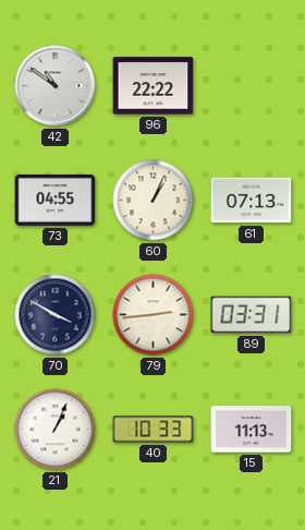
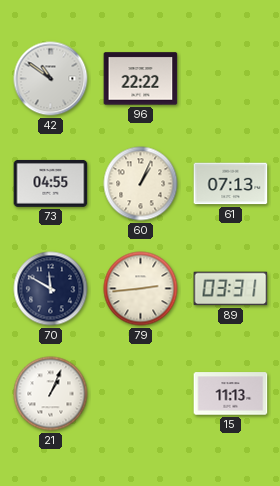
70: 3:50 -> 11:50
40: 10:33 -> none
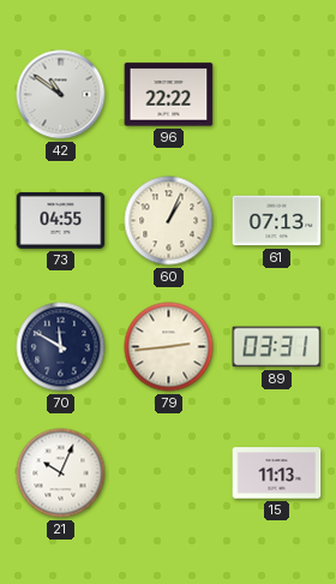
21: 1:04 -> 10:04
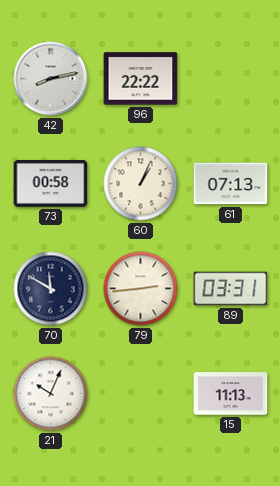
42: 10:51 -> 8:13
73: 04:55 -> 00:58
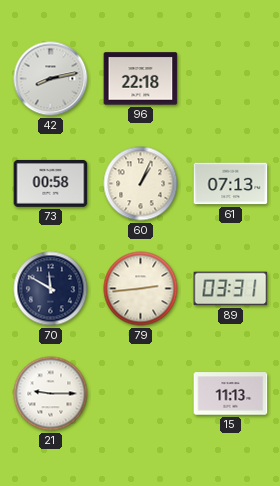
96: 22:22 -> 22:18
21: 10:04 -> 9:15
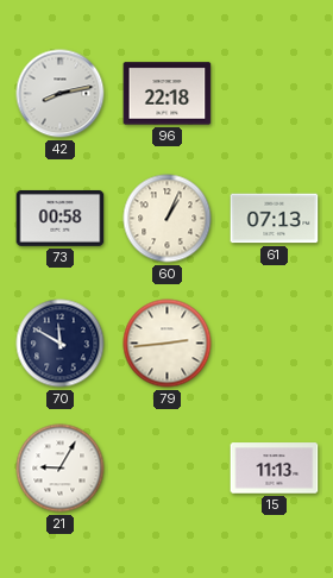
89: 03:31 -> none
21: 9:15 -> 9:05
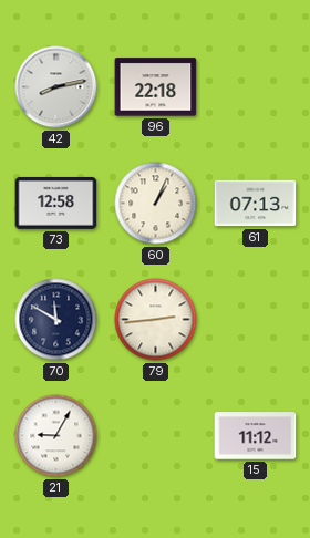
73: 00:58 -> 12:58
15: 11:13 -> 11:12
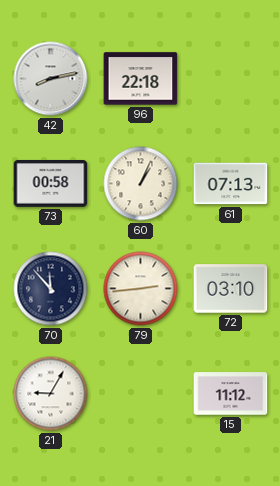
73: 12:58 -> 00:58
70: 11:50 -> 11:53
72: none -> 03:10
